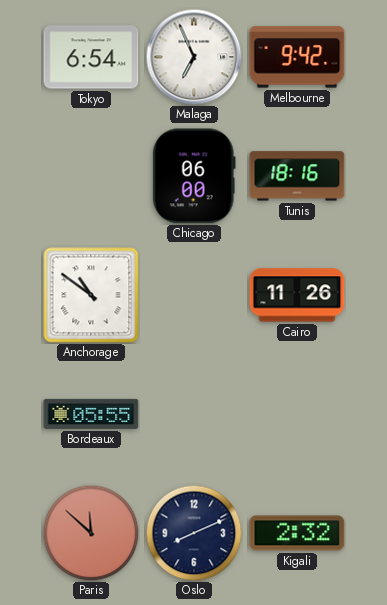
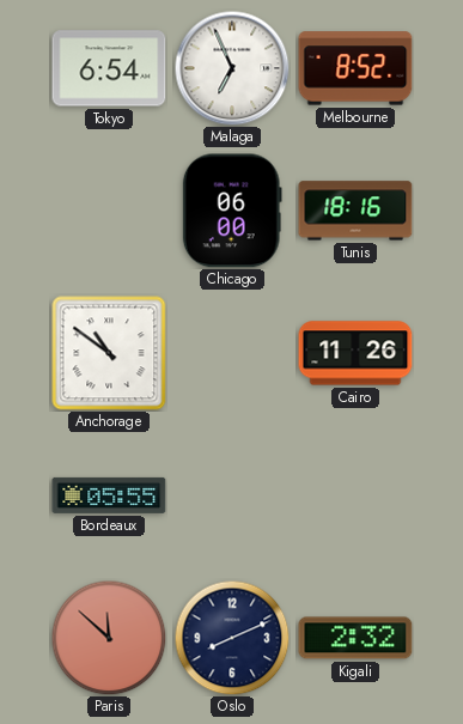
Melbourne: 9:42 -> 8:52
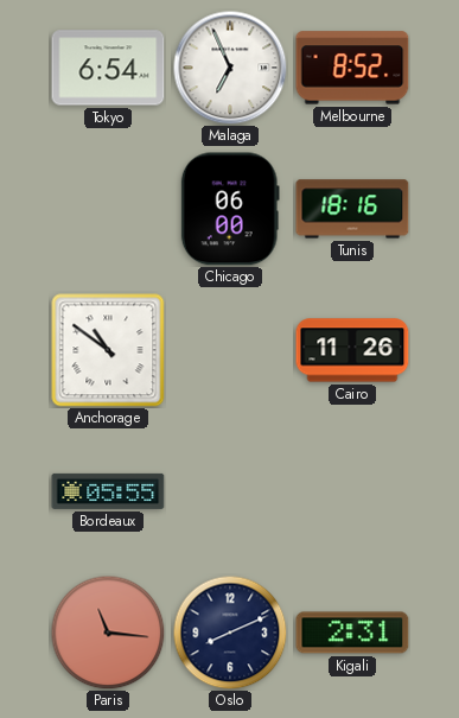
Paris: 11:52 -> 11:16
Kigali: 2:32 -> 2:31
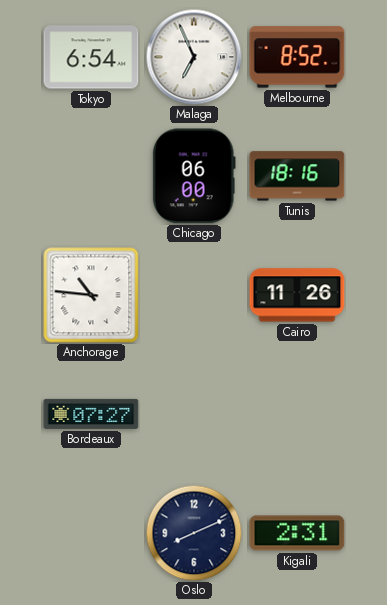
Anchorage: 10:51 -> 10:46
Bordeaux: 05:55 -> 07:27
Paris: 11:16 -> none
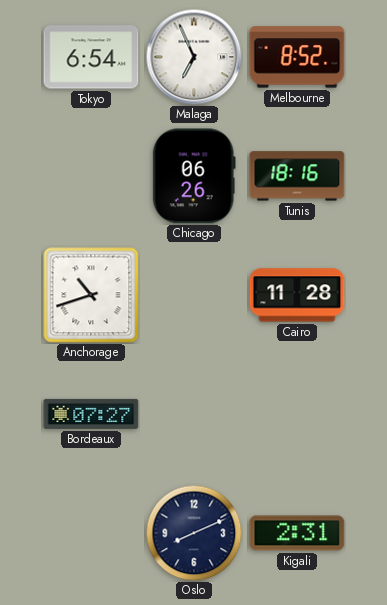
Chicago: 06:00 -> 06:26
Anchorage: 10:46 -> 10:42
Cairo: 11:26 -> 11:28
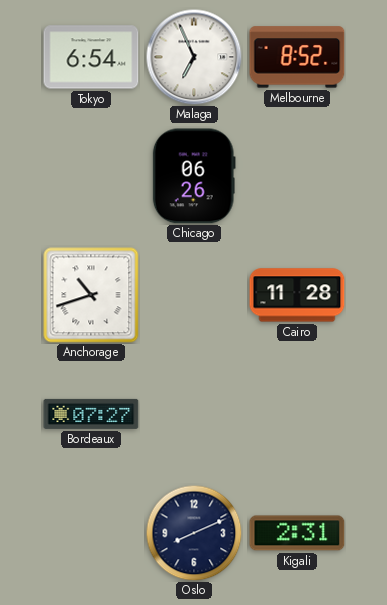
Tunis: 18:16 -> none
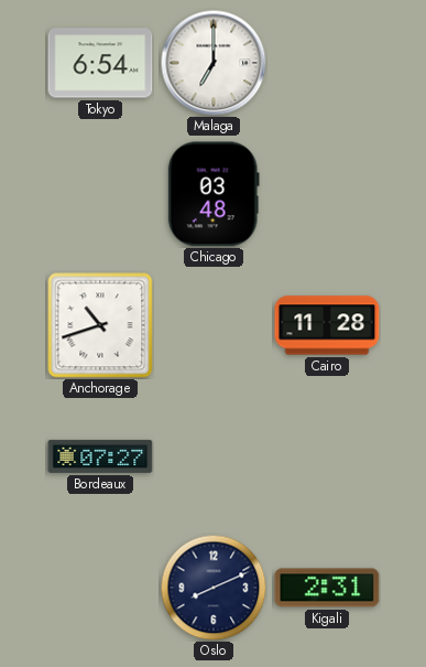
Malaga: 6:56 -> 7:00
Melbourne: 8:52 -> none
Chicago: 06:26 -> 03:48
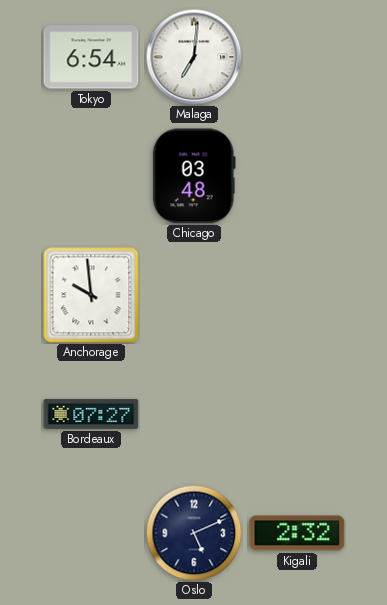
Malaga: 7:00 -> 7:01
Anchorage: 10:42 -> 9:59
Cairo: 11:28 -> none
Oslo: 8:11 -> 5:11
Kigali: 2:31 -> 2:32
